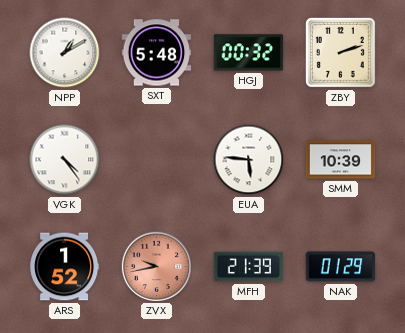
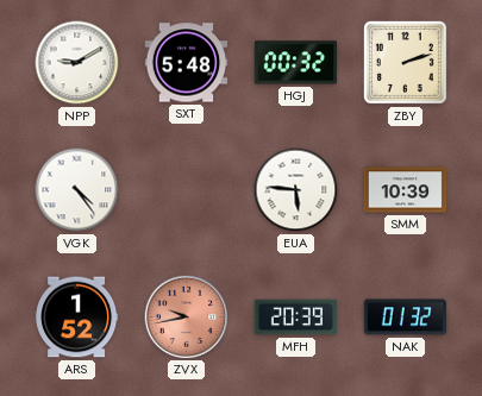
NPP: 1:10 -> 9:10
MFH: 21:39 -> 20:39
NAK: 01:29 -> 01:32
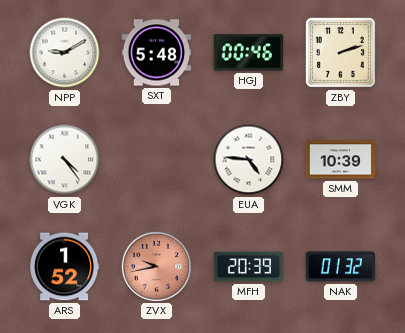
HGJ: 00:32 -> 00:46
EUA: 5:46 -> 4:46
